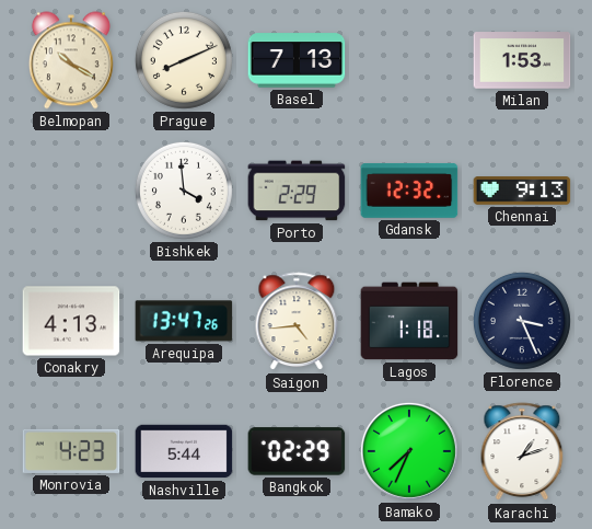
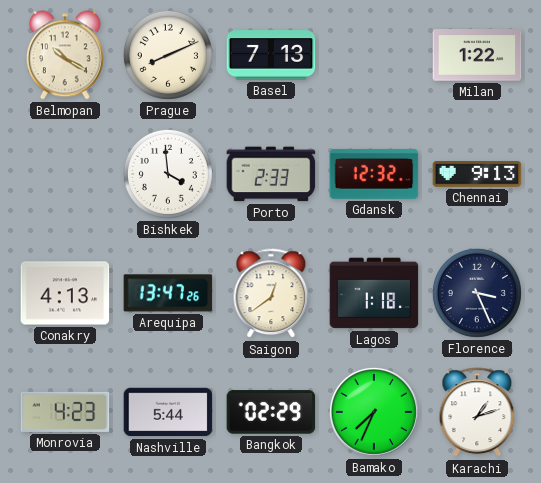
Milan: 1:53 -> 1:22
Porto: 2:29 -> 2:33
Saigon: 4:44 -> 12:39
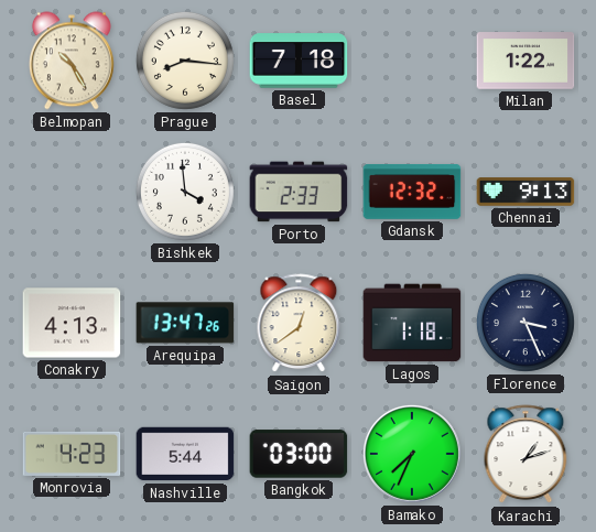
Belmopan: 10:20 -> 10:25
Prague: 8:11 -> 8:16
Basel: 7:13 -> 7:18
Bangkok: 02:29 -> 03:00
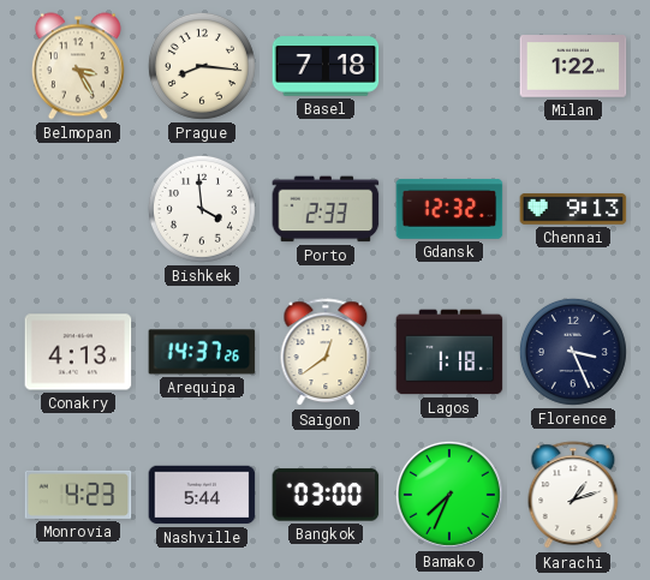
Belmopan: 10:25 -> 3:25
Arequipa: 13:47 -> 14:37
